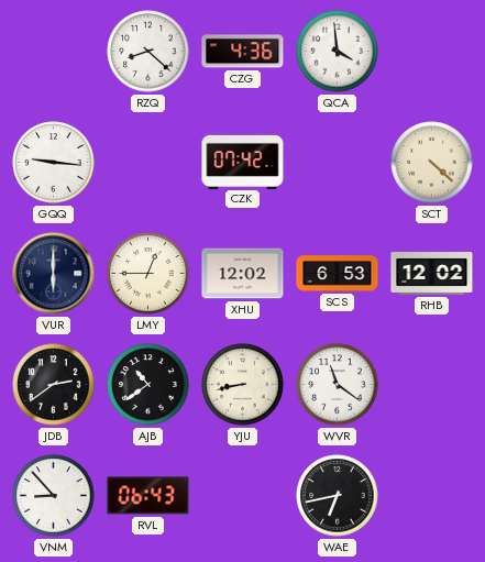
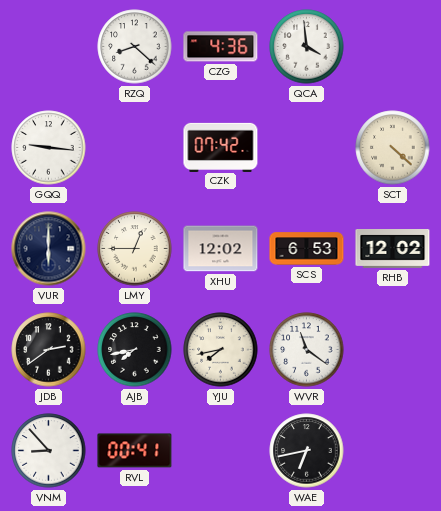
AJB: 10:39 -> 7:43
YJU: 8:43 -> 7:43
RVL: 06:43 -> 00:41
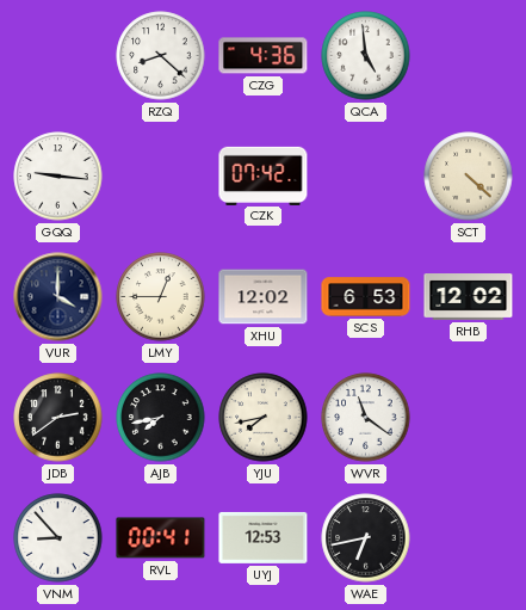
QCA: 3:59 -> 4:59
VUR: 6:00 -> 4:00
UYJ: none -> 12:53
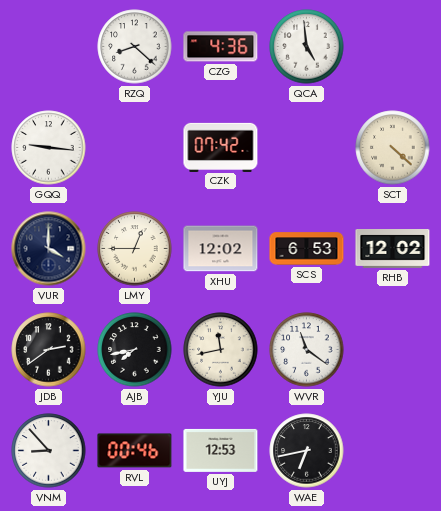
YJU: 7:43 -> 11:43
RVL: 00:41 -> 00:46
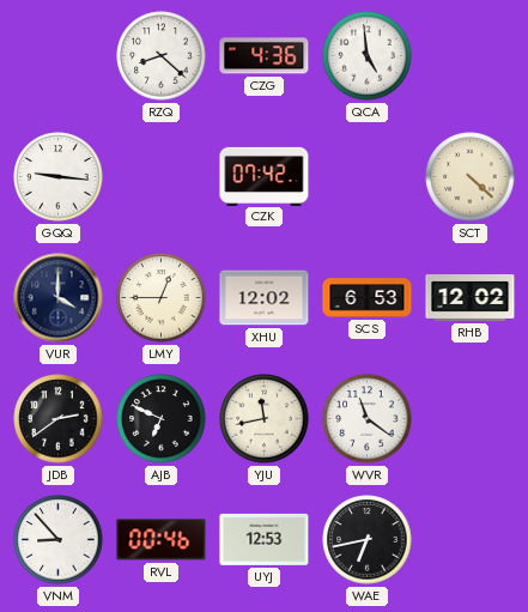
AJB: 7:43 -> 6:49
